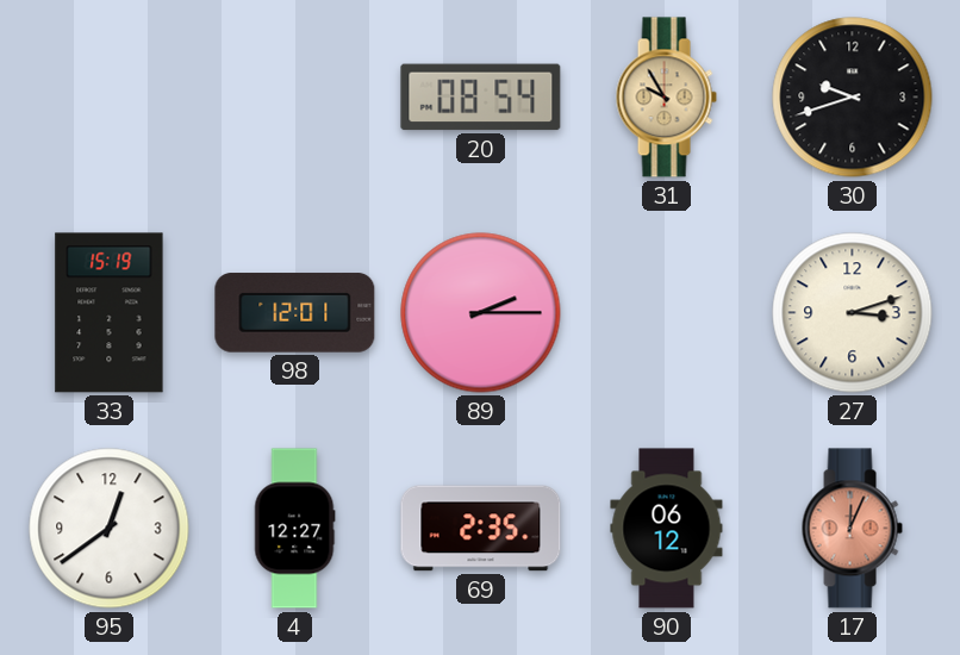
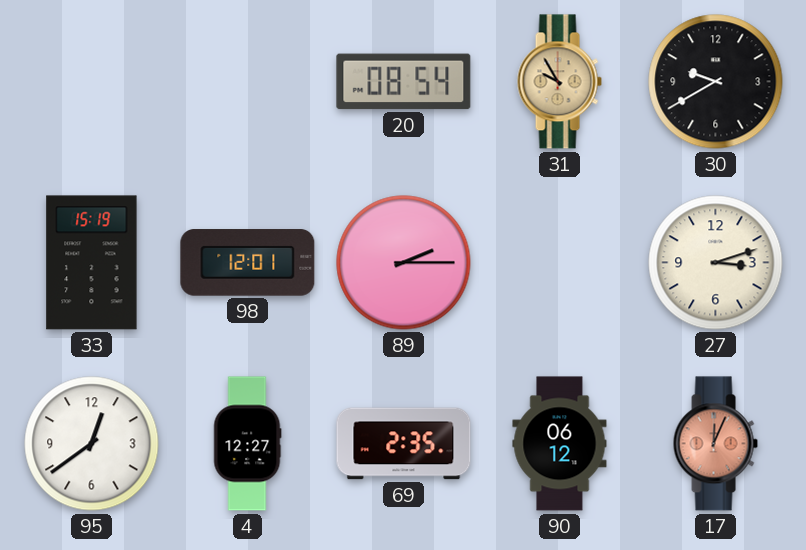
30: 9:42 -> 9:40
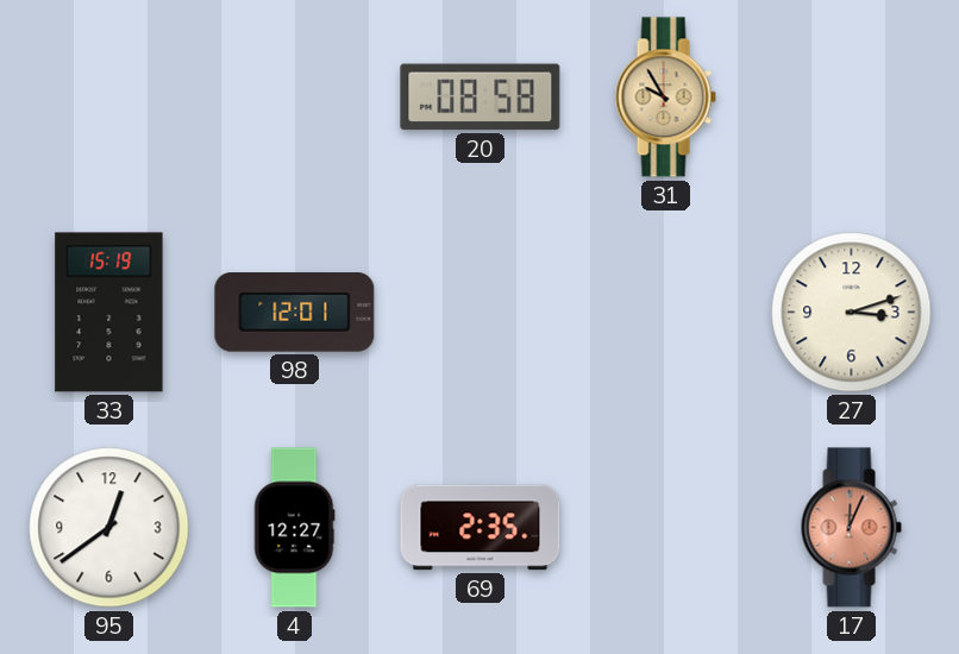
20: 08:54 -> 08:58
30: 9:40 -> none
89: 2:15 -> none
90: 06:12 -> none
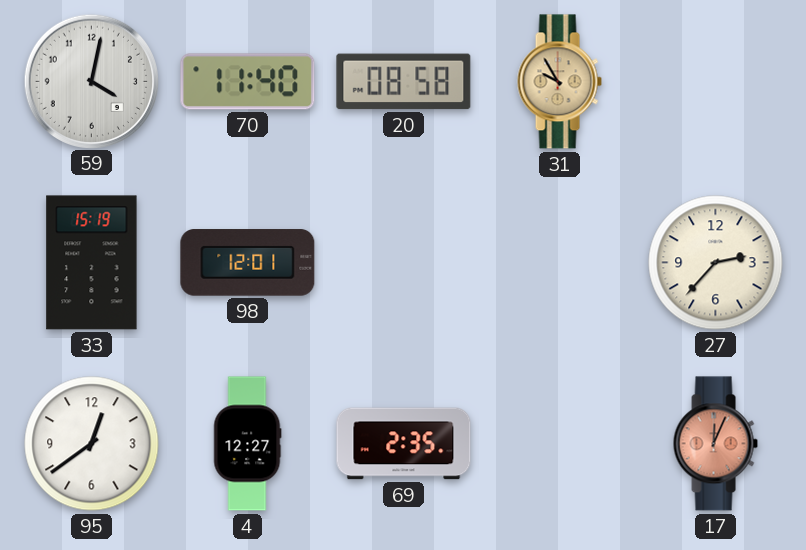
59: none -> 4:02
70: none -> 11:40
27: 3:12 -> 2:37
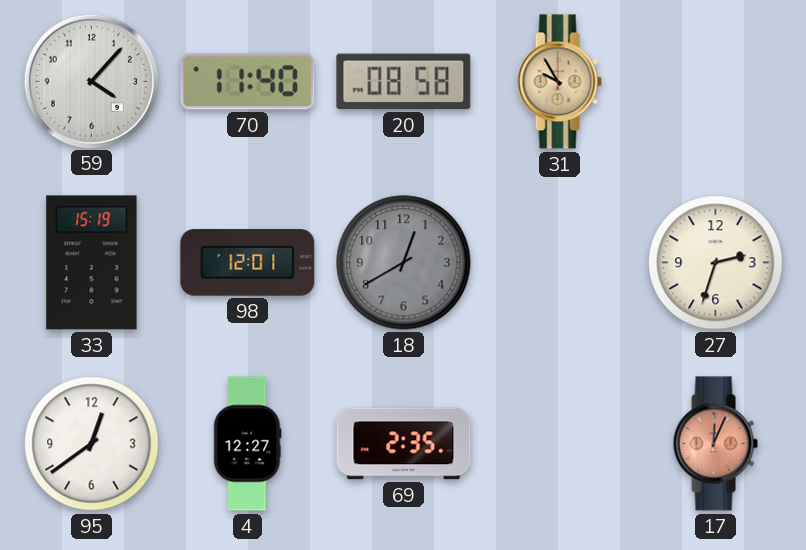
59: 4:02 -> 4:07
18: none -> 12:40
27: 2:37 -> 2:33
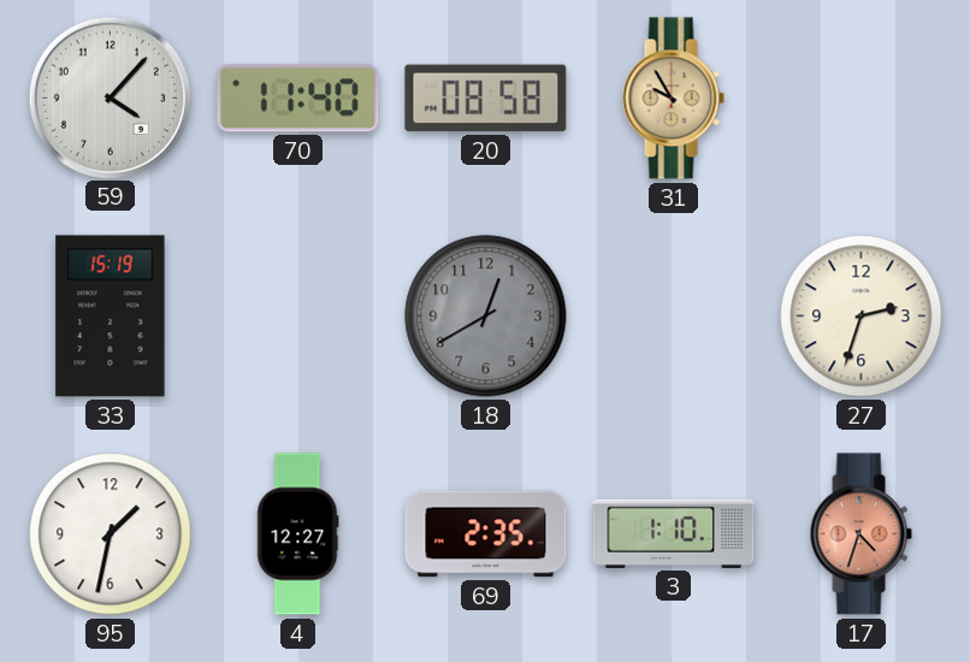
98: 12:01 -> none
95: 12:39 -> 1:32
3: none -> 1:10
17: 12:04 -> 4:33
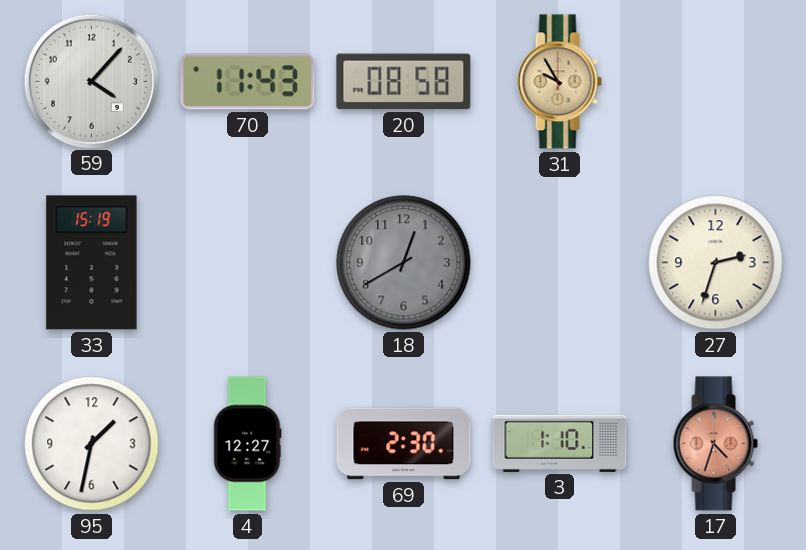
70: 11:40 -> 11:43
69: 2:35 -> 2:30
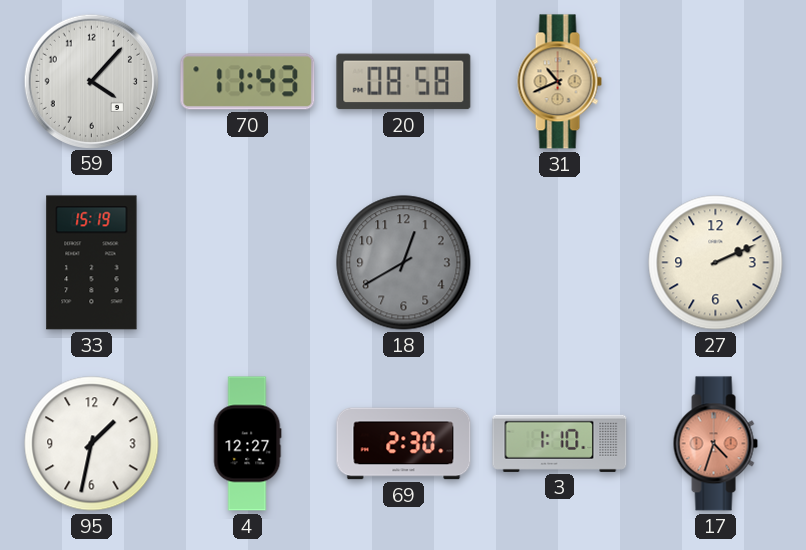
31: 9:55 -> 10:41
27: 2:33 -> 2:11
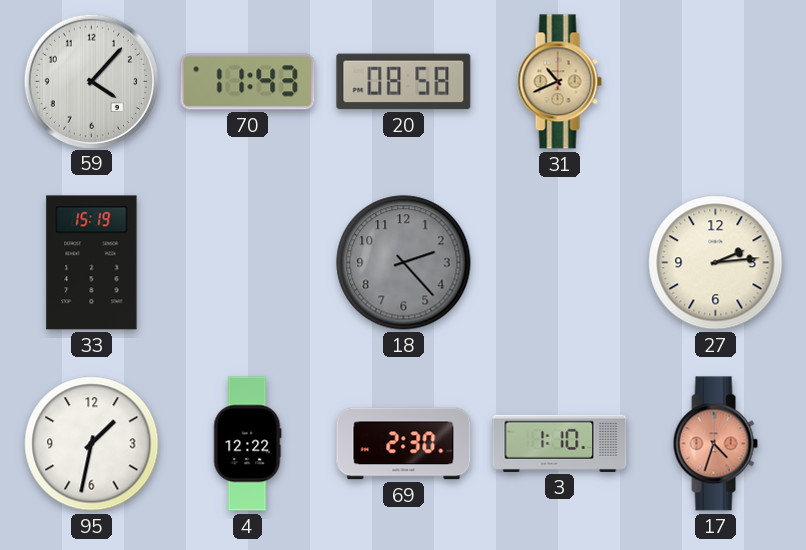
18: 12:40 -> 2:23
27: 2:11 -> 2:14
4: 12:27 -> 12:22
